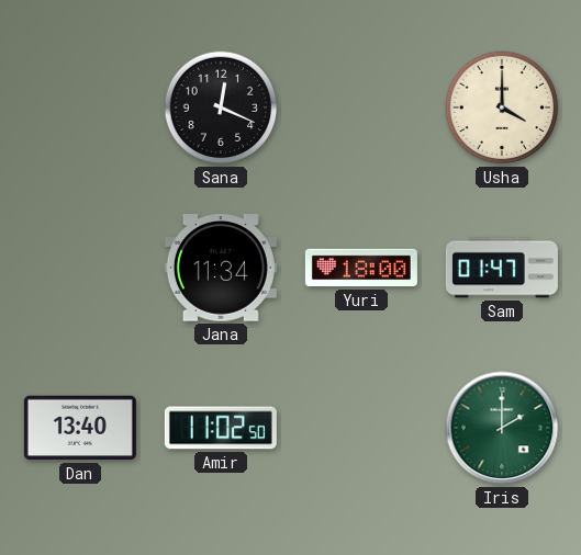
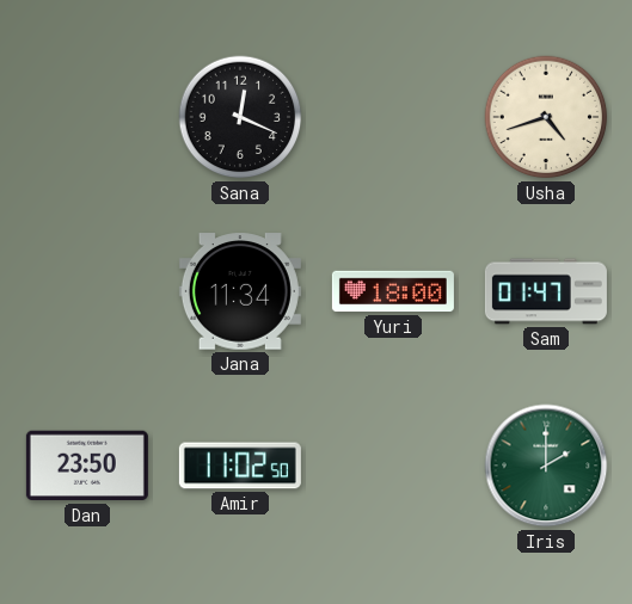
Usha: 4:00 -> 4:42
Dan: 13:40 -> 23:50
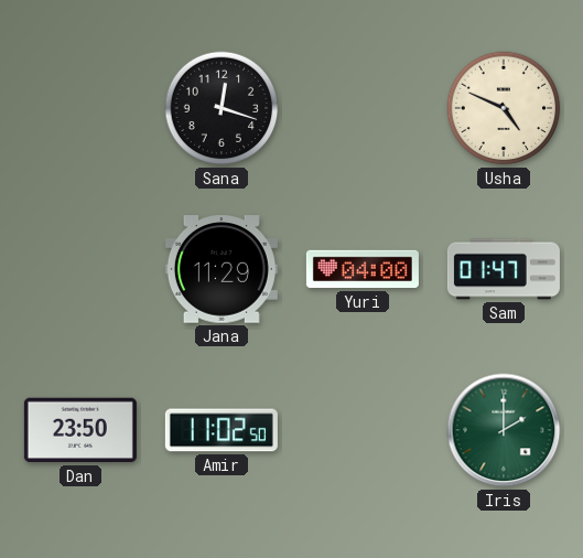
Sana: 12:19 -> 12:18
Usha: 4:42 -> 4:49
Jana: 11:34 -> 11:29
Yuri: 18:00 -> 04:00
